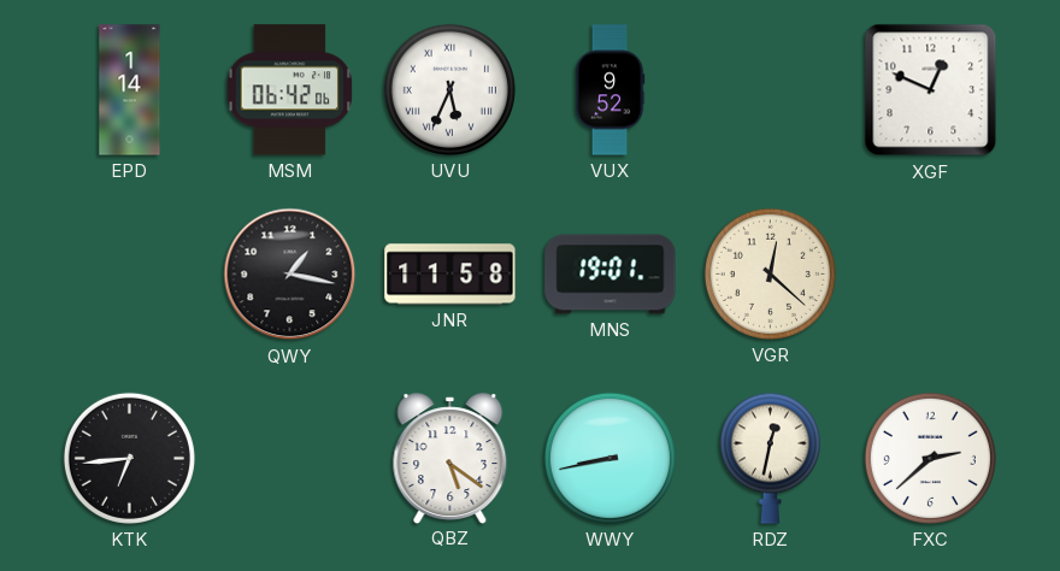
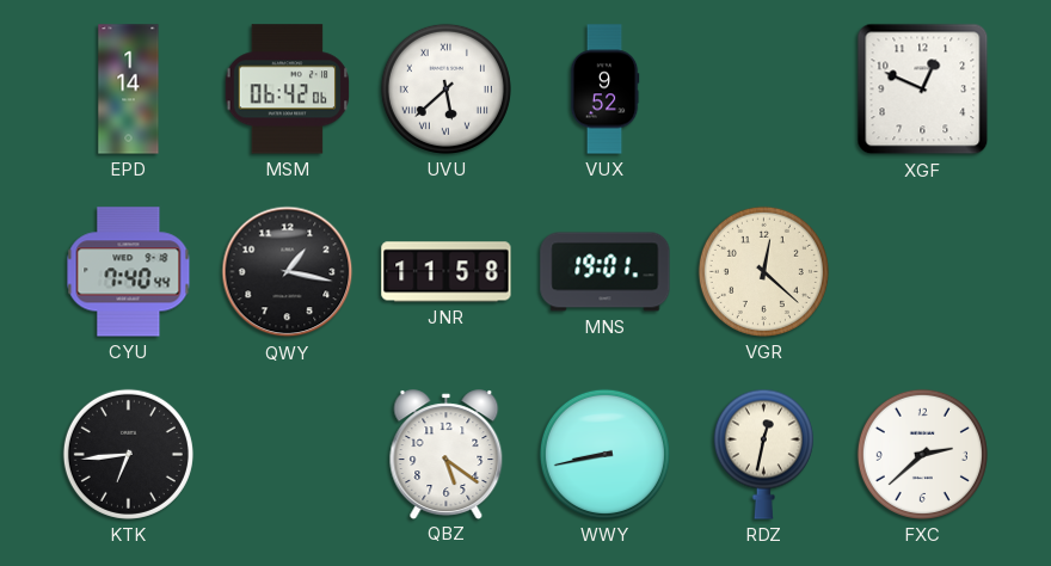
UVU: 5:34 -> 5:38
CYU: none -> 7:40
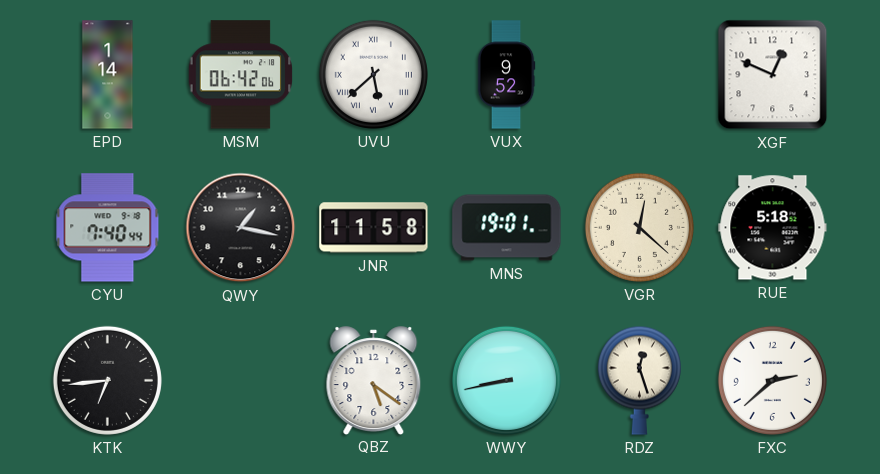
RUE: none -> 5:18
RDZ: 12:32 -> 12:27
